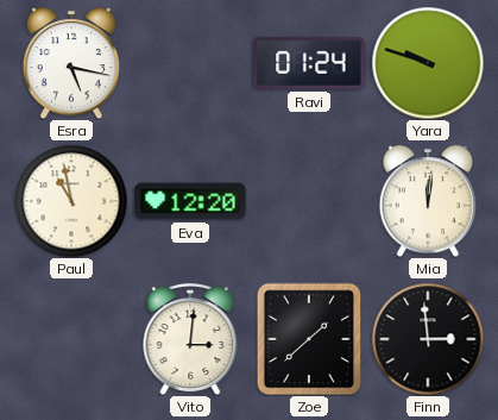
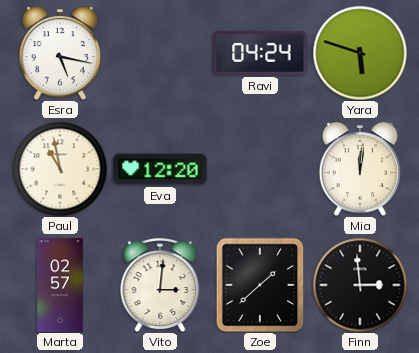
Ravi: 01:24 -> 04:24
Yara: 9:48 -> 5:48
Marta: none -> 02:57
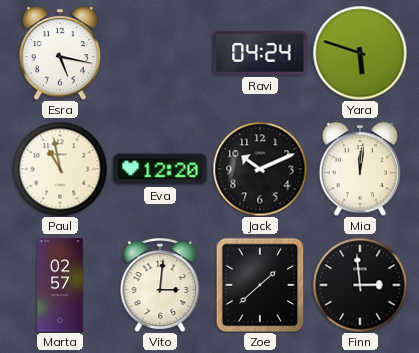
Jack: none -> 10:11
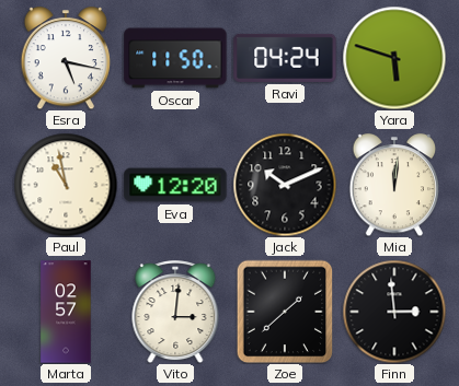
Oscar: none -> 11:50
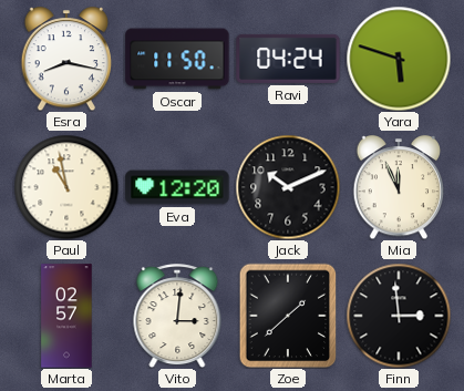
Esra: 5:17 -> 8:17
Mia: 12:01 -> 11:56
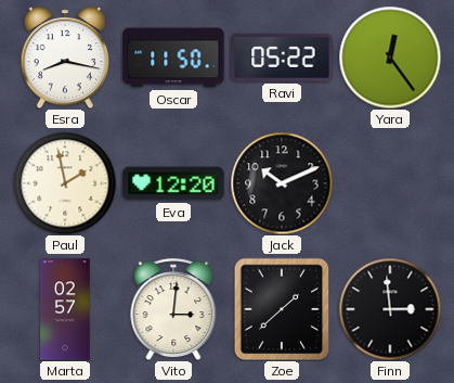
Ravi: 04:24 -> 05:22
Yara: 5:48 -> 12:24
Paul: 10:58 -> 1:58
Mia: 11:56 -> none
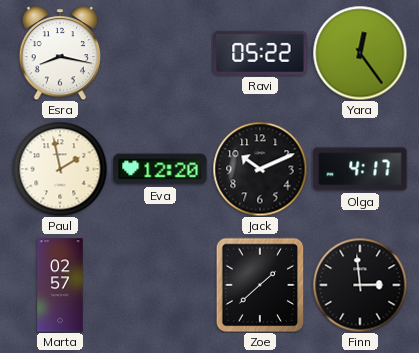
Oscar: 11:50 -> none
Olga: none -> 4:17
Vito: 3:01 -> none
